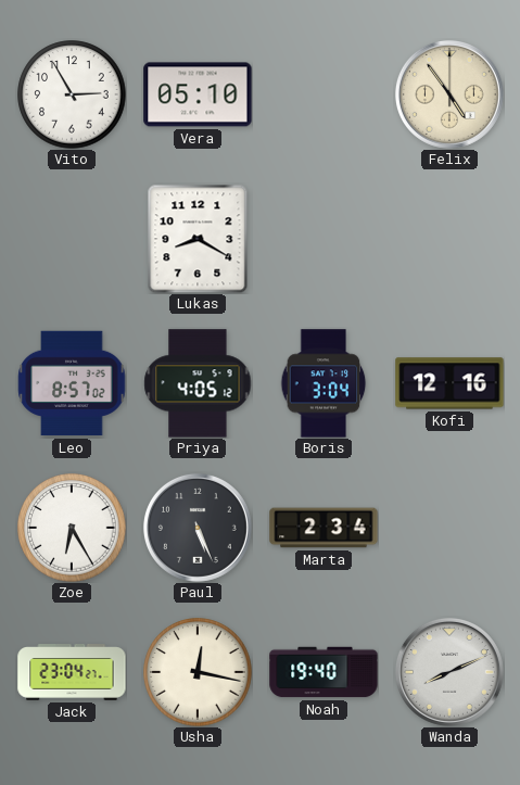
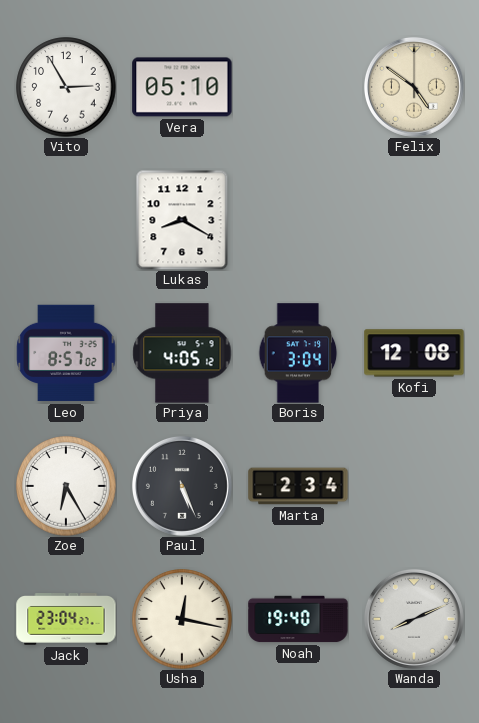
Felix: 4:54 -> 4:51
Kofi: 12:16 -> 12:08
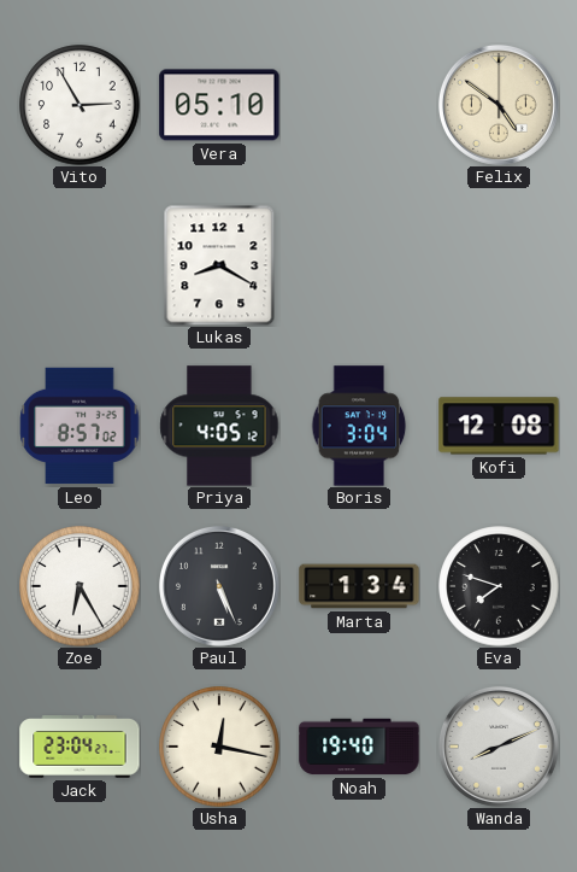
Marta: 2:34 -> 1:34
Eva: none -> 7:48
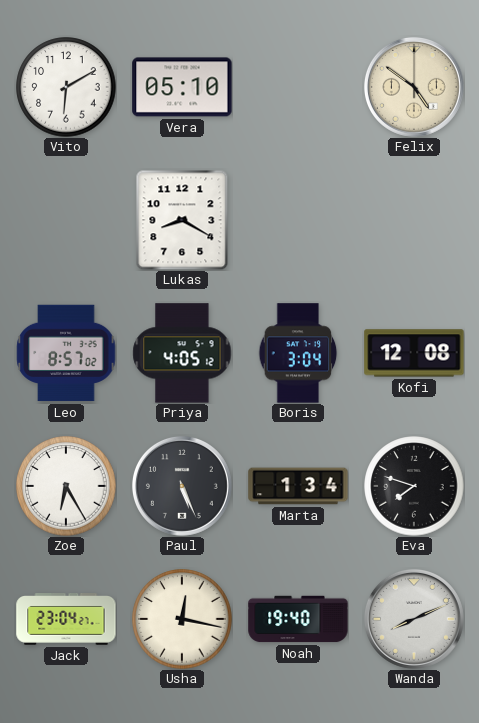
Vito: 2:55 -> 6:10
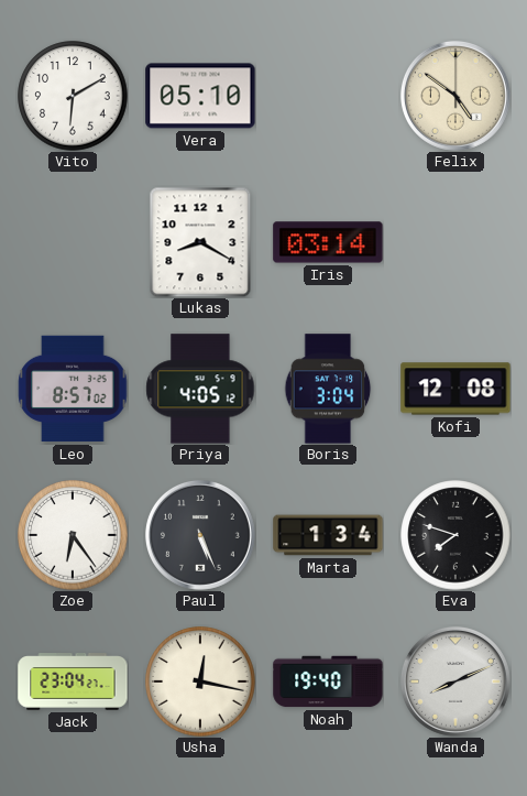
Iris: none -> 03:14
Zoe: 6:25 -> 6:24
